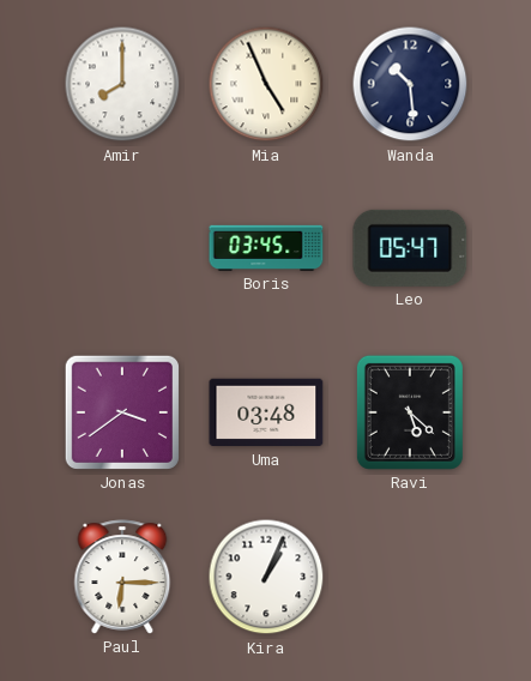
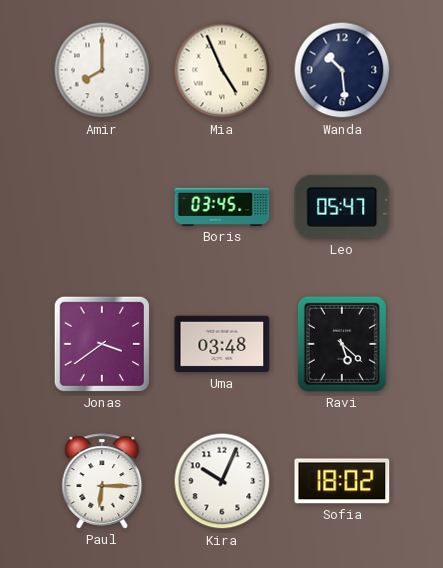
Kira: 1:04 -> 10:04
Sofia: none -> 18:02
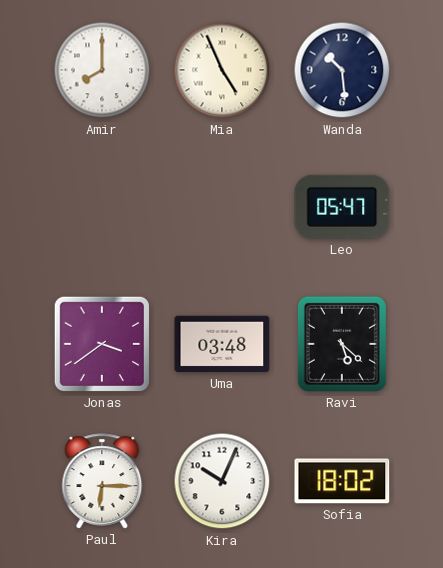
Boris: 03:45 -> none
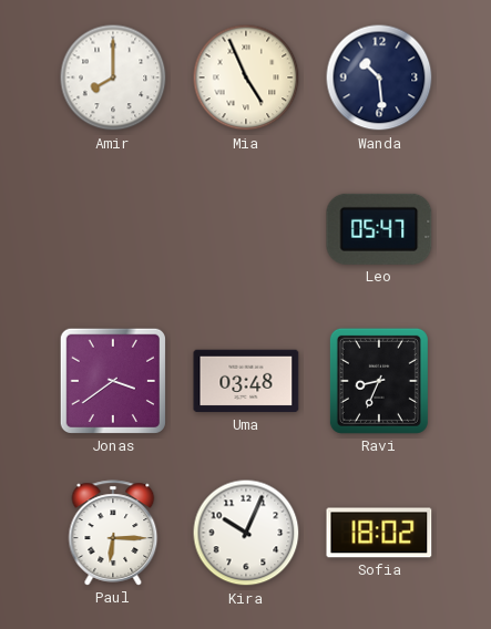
Ravi: 5:22 -> 8:34
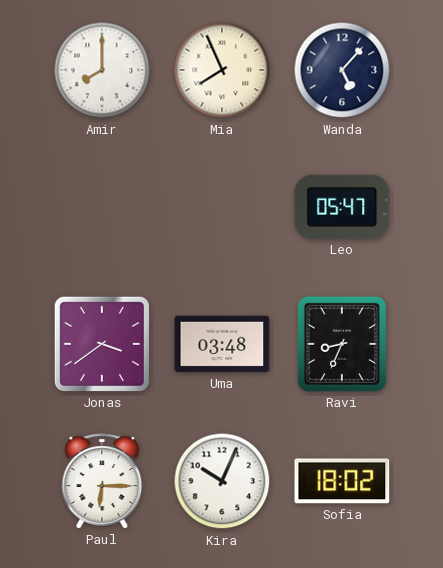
Mia: 4:56 -> 7:56
Wanda: 10:29 -> 5:07
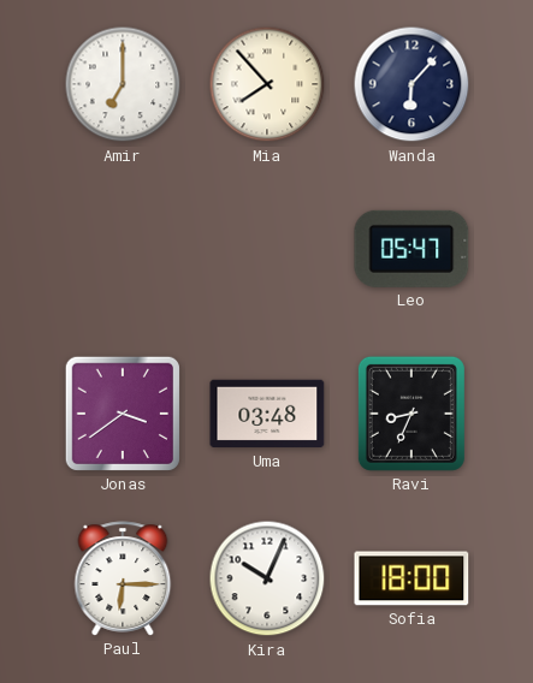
Amir: 8:00 -> 7:00
Mia: 7:56 -> 7:53
Wanda: 5:07 -> 6:07
Sofia: 18:02 -> 18:00
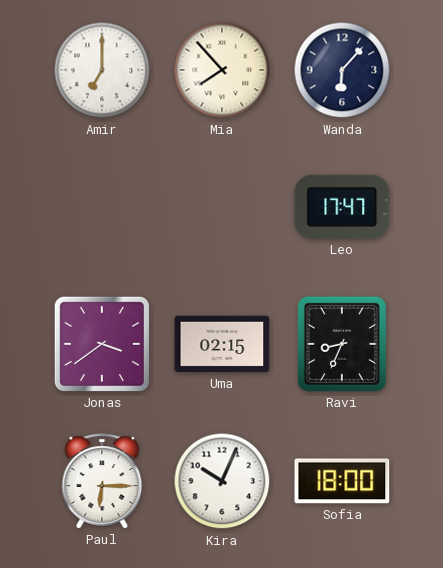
Leo: 05:47 -> 17:47
Uma: 03:48 -> 02:15
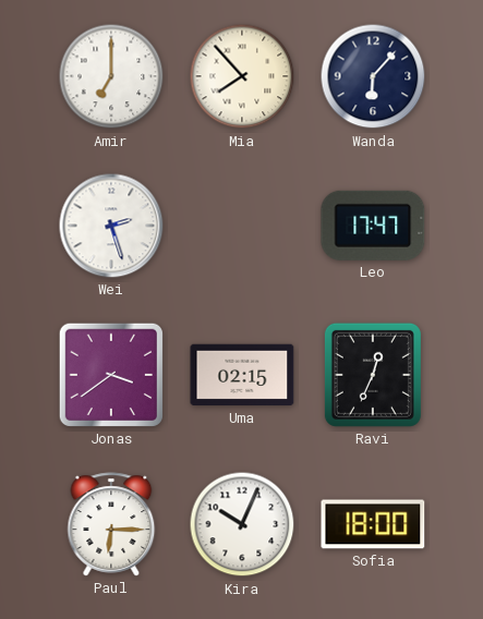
Wei: none -> 2:27
Ravi: 8:34 -> 12:34
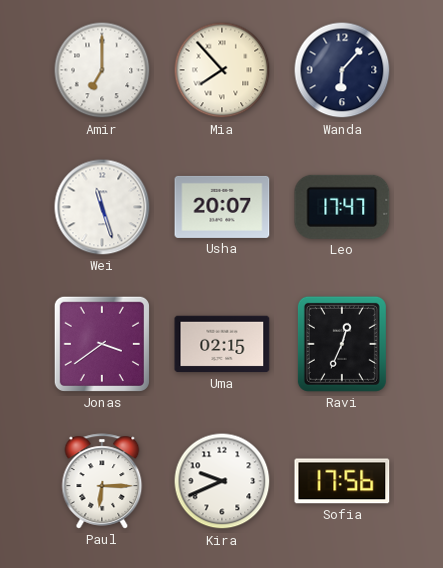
Wei: 2:27 -> 11:27
Usha: none -> 20:07
Kira: 10:04 -> 9:41
Sofia: 18:00 -> 17:56
